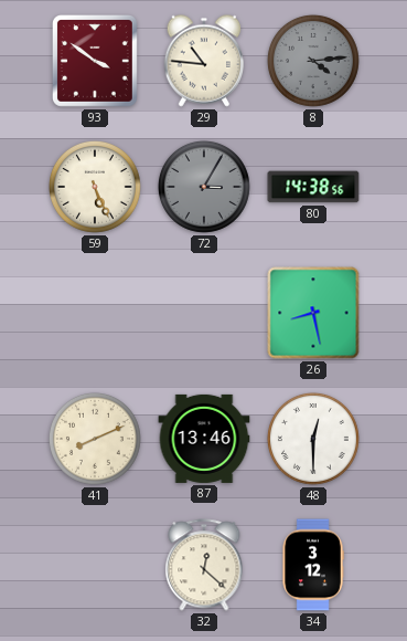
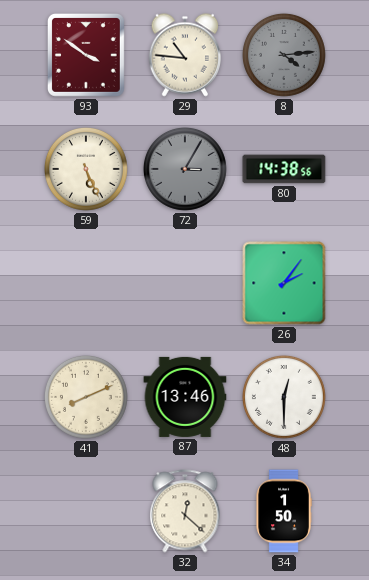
26: 8:28 -> 2:06
34: 3:12 -> 1:50
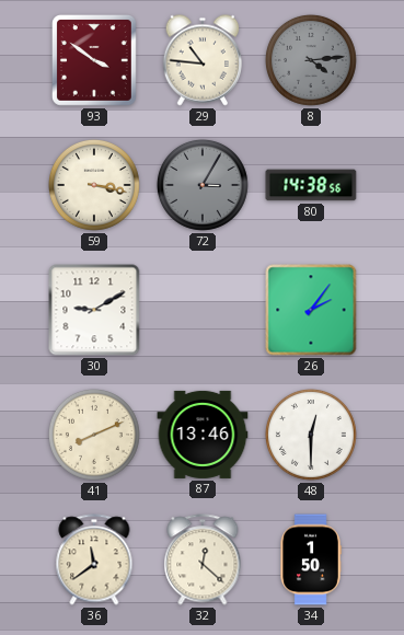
59: 5:26 -> 3:17
30: none -> 9:10
36: none -> 11:39
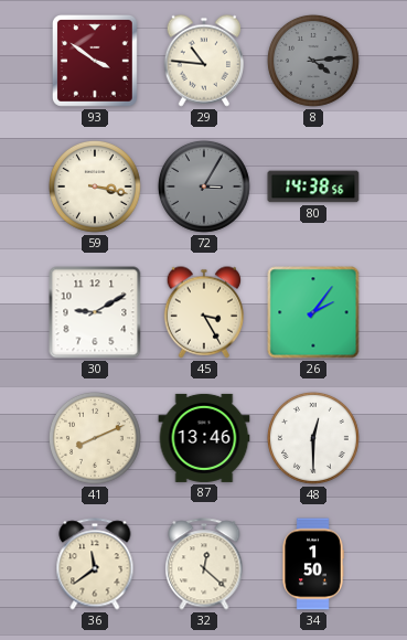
45: none -> 3:25
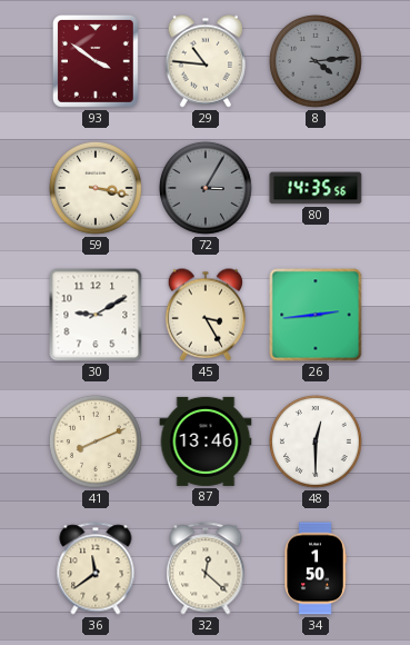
80: 14:38 -> 14:35
26: 2:06 -> 2:44
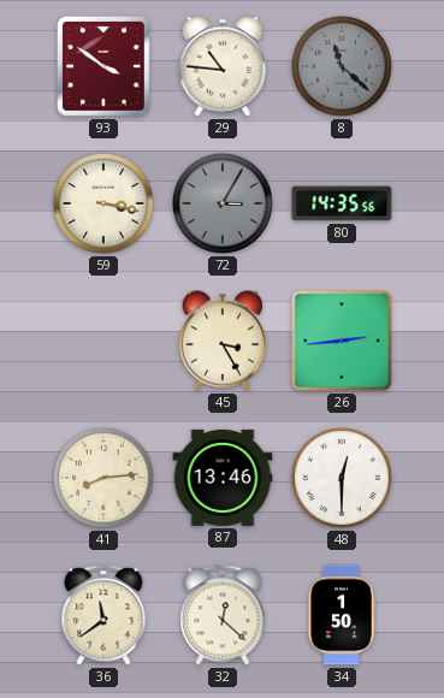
8: 4:14 -> 11:22
30: 9:10 -> none
41: 8:11 -> 8:14
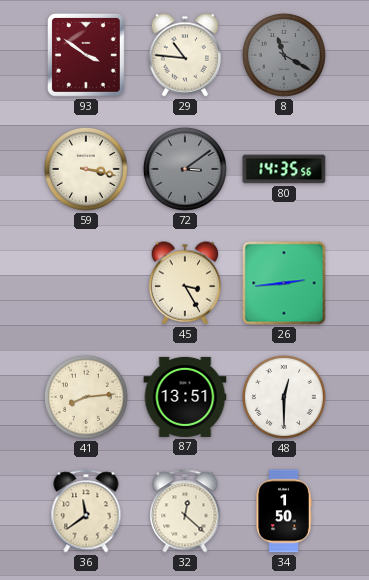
8: 11:22 -> 11:20
72: 3:05 -> 3:09
87: 13:46 -> 13:51
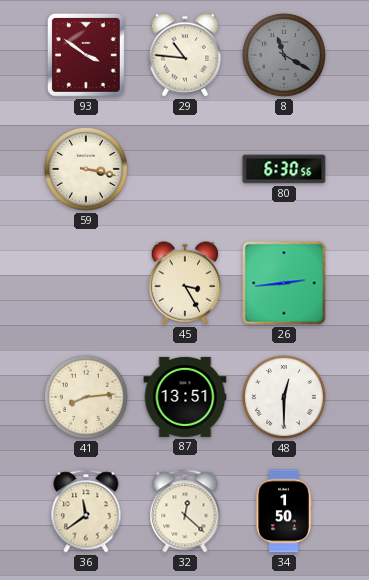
72: 3:09 -> none
80: 14:35 -> 6:30
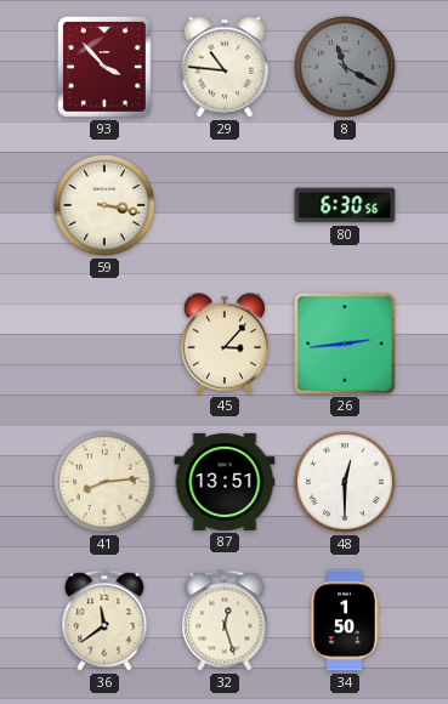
93: 3:51 -> 3:53
45: 3:25 -> 3:07
32: 12:22 -> 12:27
